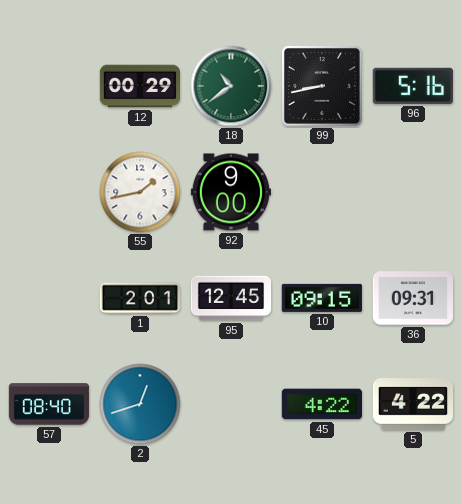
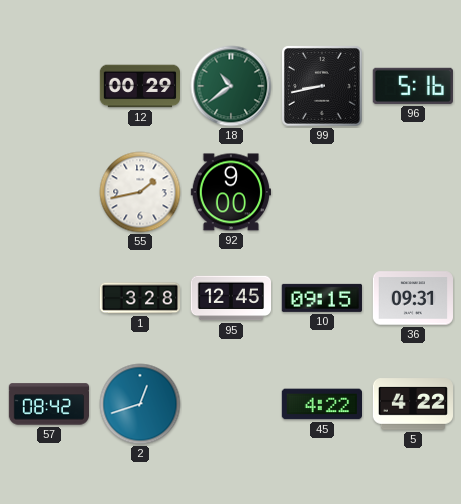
1: 2:01 -> 3:28
57: 08:40 -> 08:42
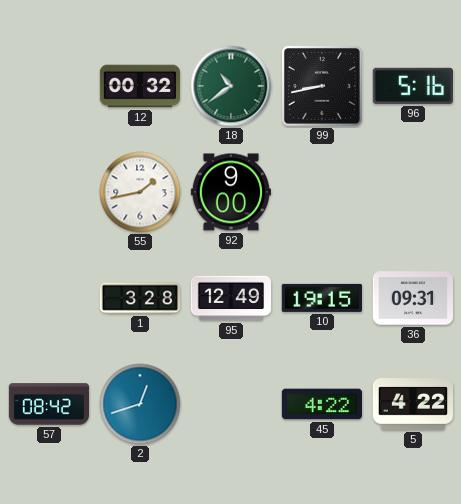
12: 00:29 -> 00:32
95: 12:45 -> 12:49
10: 09:15 -> 19:15
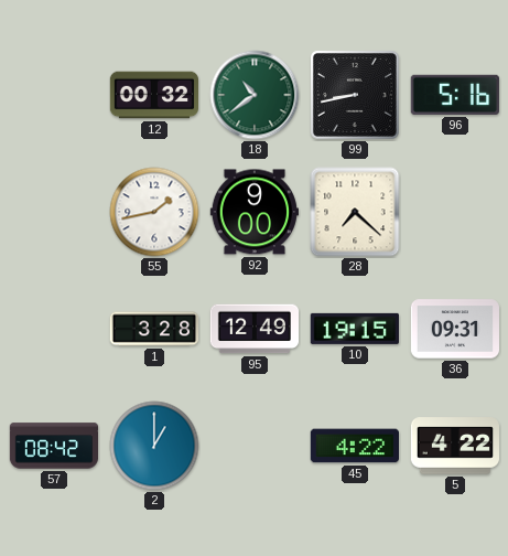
28: none -> 7:22
2: 12:42 -> 1:00
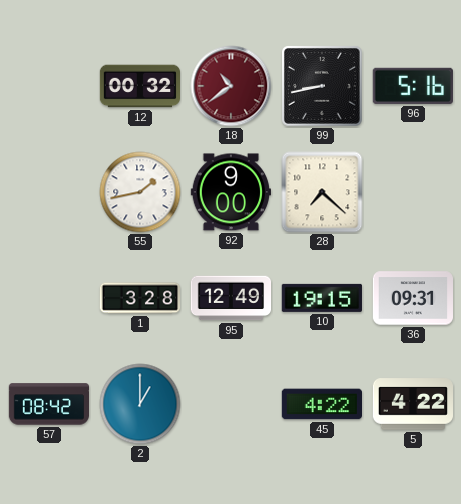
18 dial: green -> burgundy
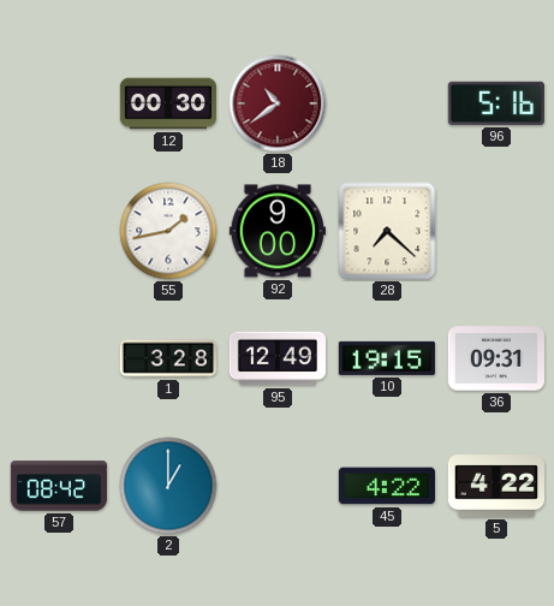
12: 00:32 -> 00:30
99: 8:43 -> none
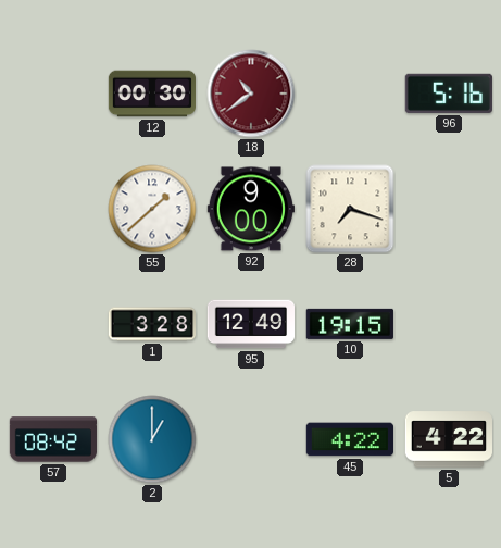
55: 1:43 -> 1:38
28: 7:22 -> 7:18
36: 09:31 -> none
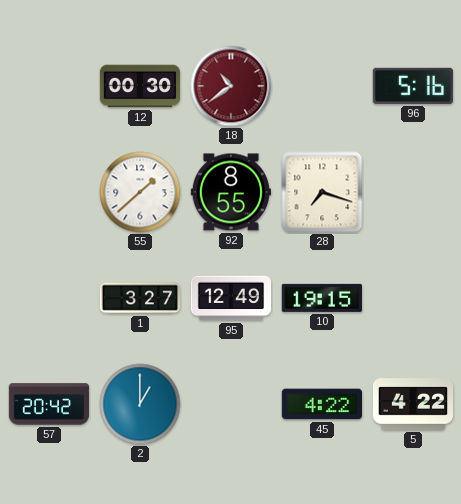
92: 9:00 -> 8:55
1: 3:28 -> 3:27
57: 08:42 -> 20:42
